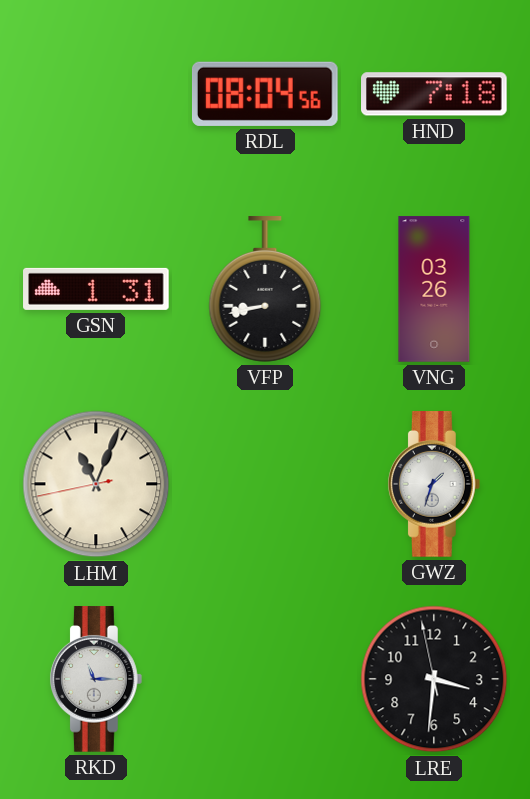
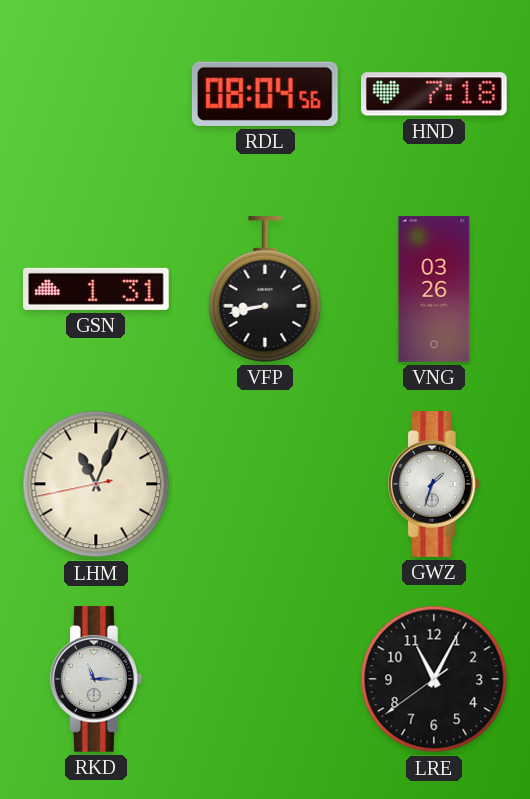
LRE: 3:30 -> 11:04
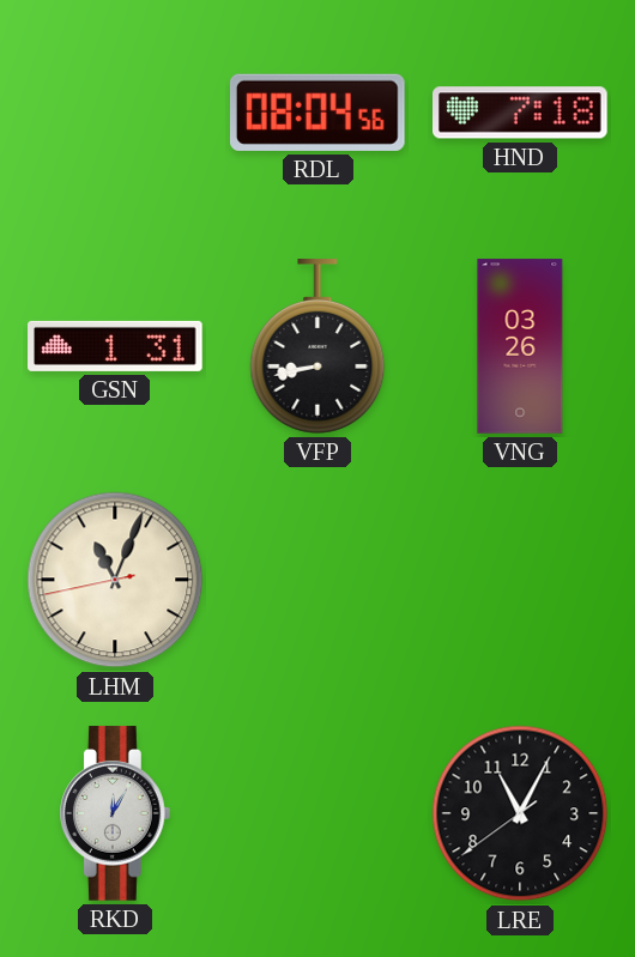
GWZ: 1:33 -> none
RKD: 11:15 -> 12:05
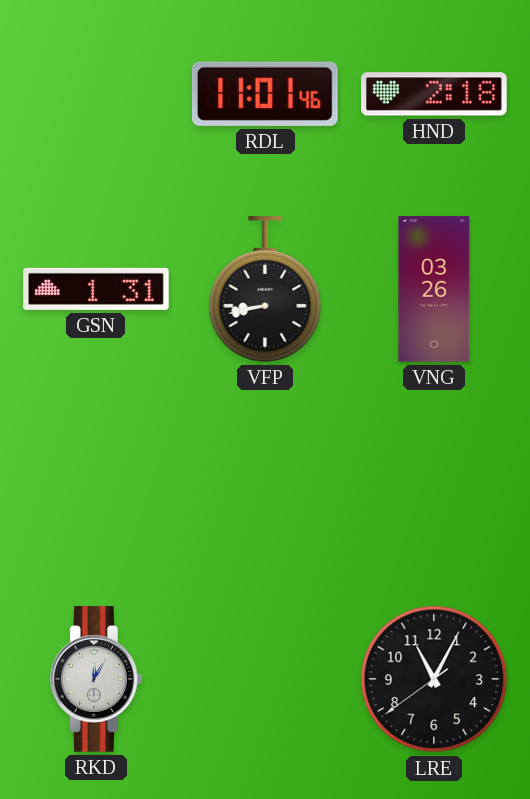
RDL: 08:04 -> 11:01
HND: 7:18 -> 2:18
LHM: 11:03 -> none
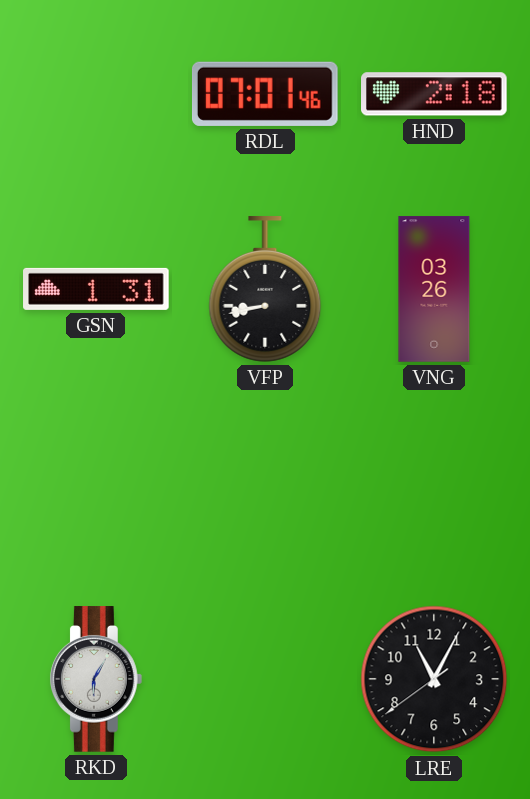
RDL: 11:01 -> 07:01
RKD: 12:05 -> 6:05
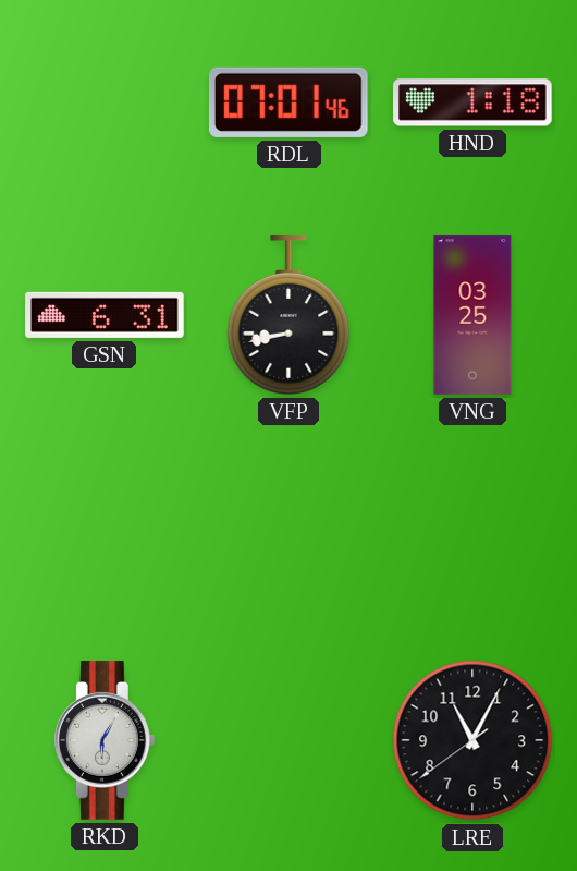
HND: 2:18 -> 1:18
GSN: 1:31 -> 6:31
VNG: 03:26 -> 03:25
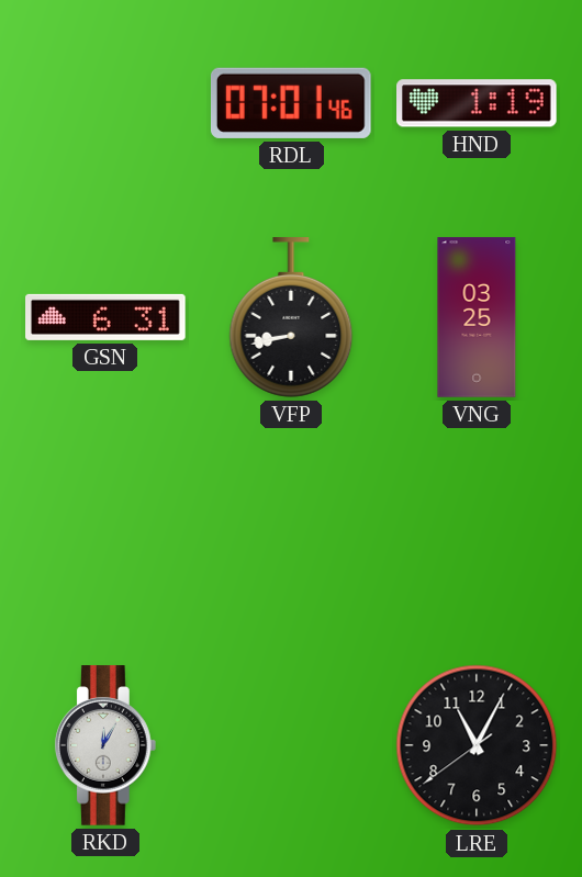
HND: 1:18 -> 1:19
RKD: 6:05 -> 12:05
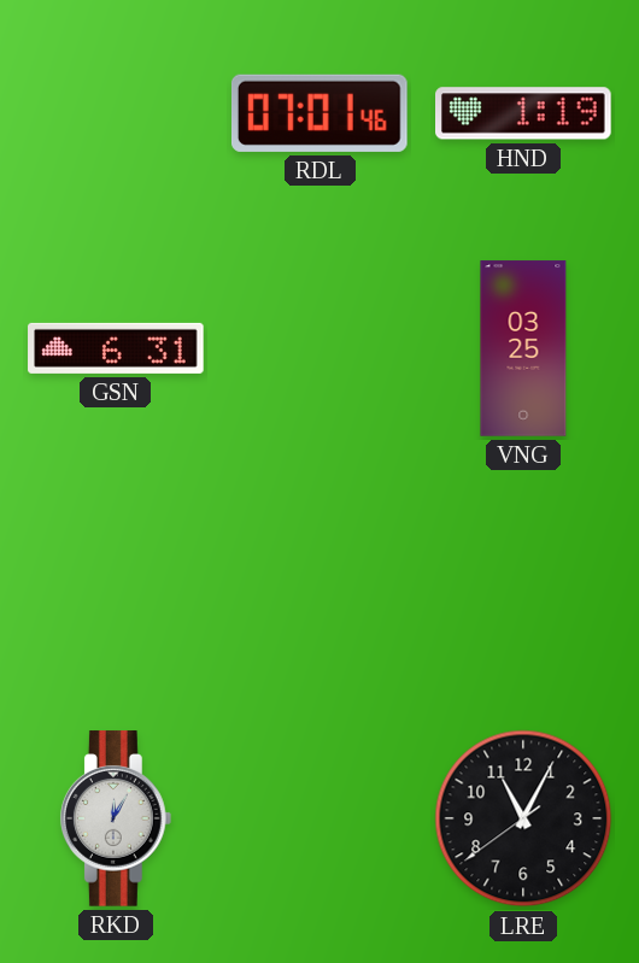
VFP: 8:43 -> none
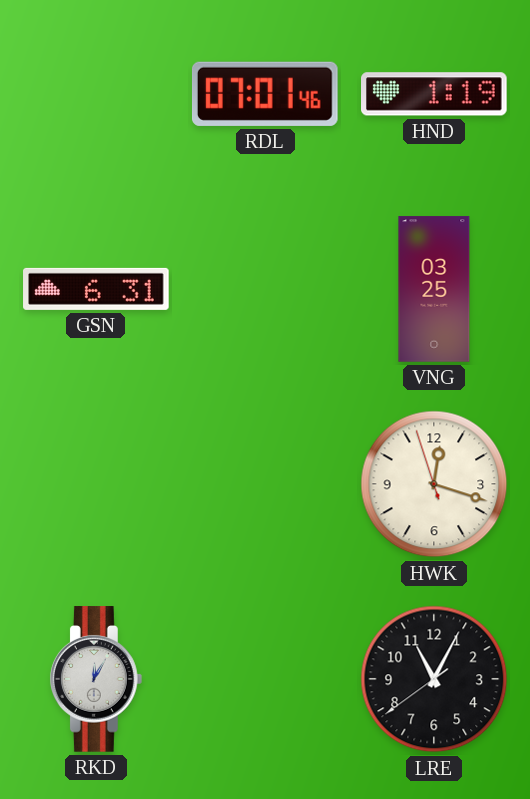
HWK: none -> 12:17
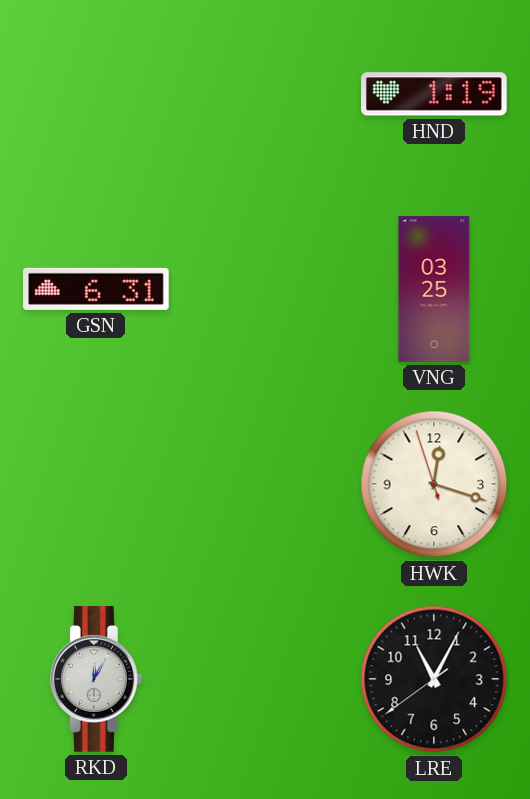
RDL: 07:01 -> none
